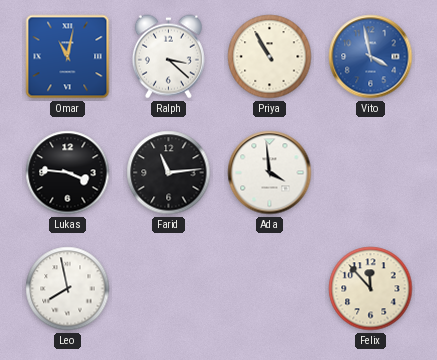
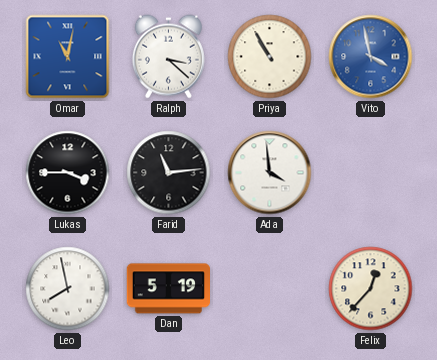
Lukas: 3:46 -> 3:45
Dan: none -> 5:19
Felix: 11:53 -> 12:37
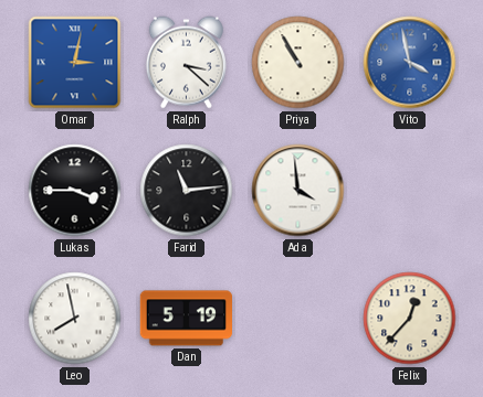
Omar: 11:02 -> 3:02
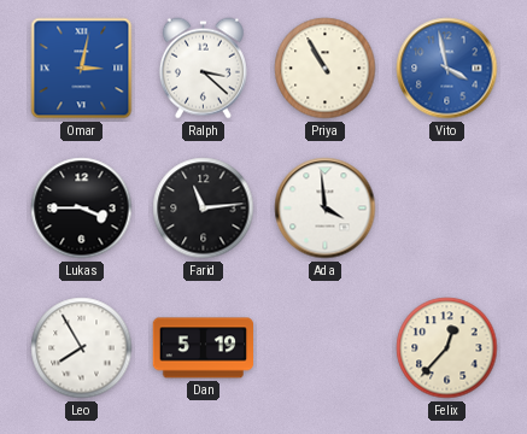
Leo: 7:58 -> 7:55
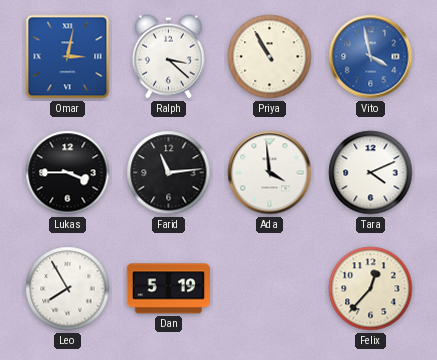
Tara: none -> 4:11
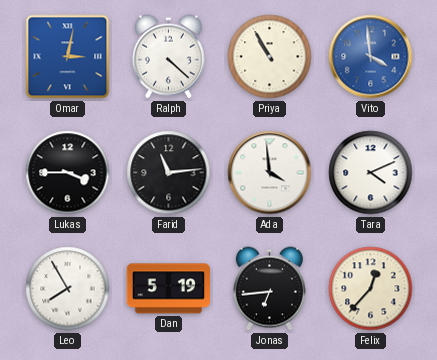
Ralph: 3:22 -> 4:22
Vito: 3:58 -> 3:59
Jonas: none -> 6:44
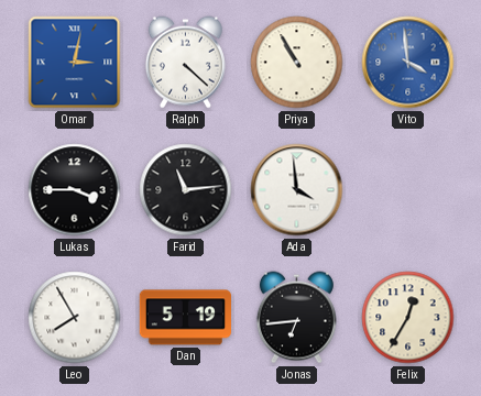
Tara: 4:11 -> none
Felix: 12:37 -> 12:35
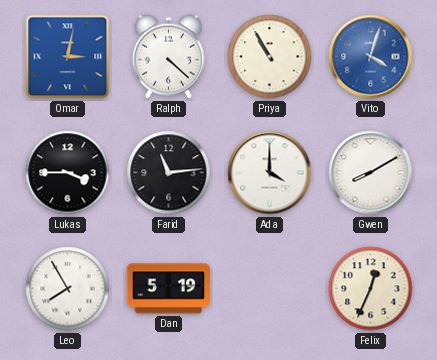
Vito: 3:59 -> 4:03
Ada: 3:59 -> 4:00
Gwen: none -> 8:10
Jonas: 6:44 -> none
Felix: 12:35 -> 12:34
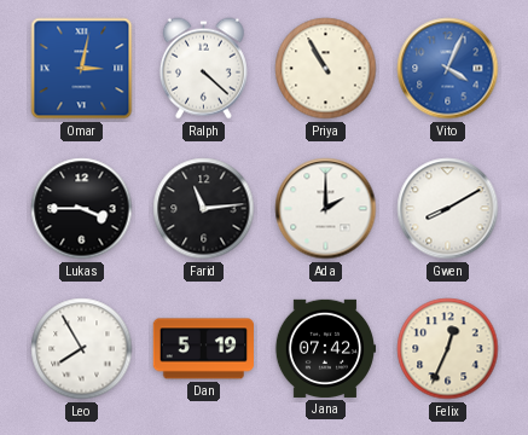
Vito: 4:03 -> 4:04
Ada: 4:00 -> 2:00
Jana: none -> 07:42
